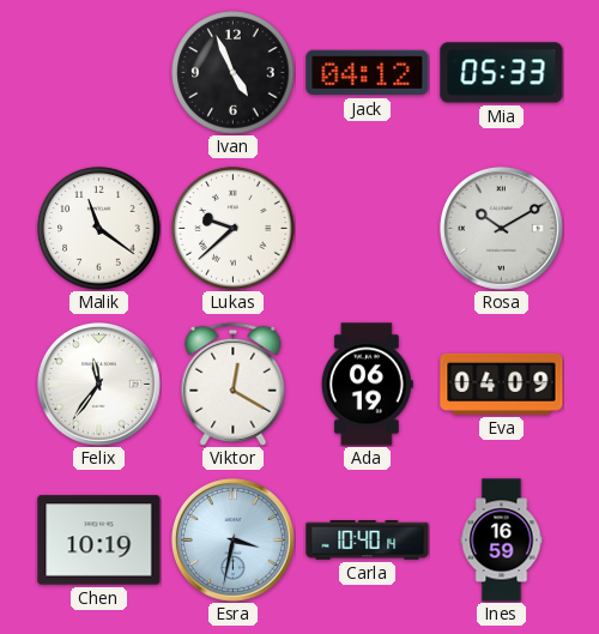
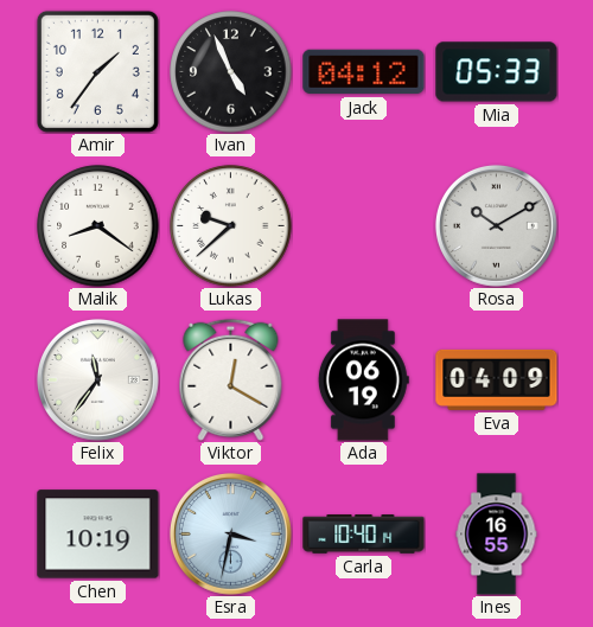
Amir: none -> 1:36
Malik: 11:21 -> 8:21
Ines: 16:59 -> 16:55
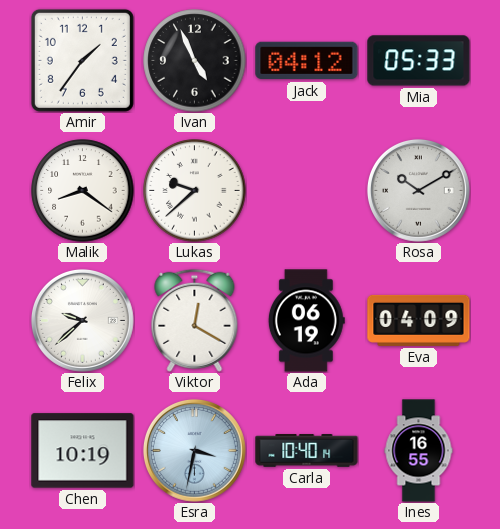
Felix: 11:36 -> 9:38
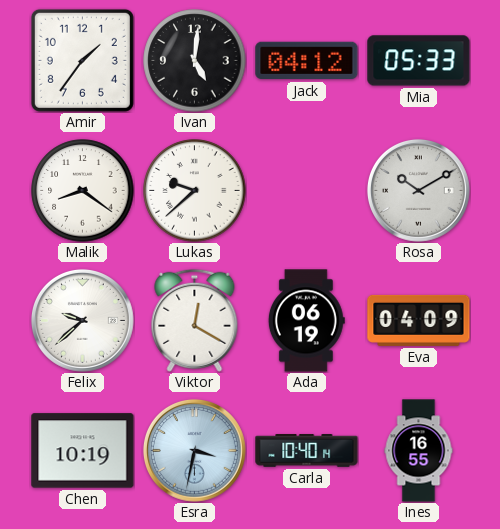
Ivan: 4:56 -> 5:01
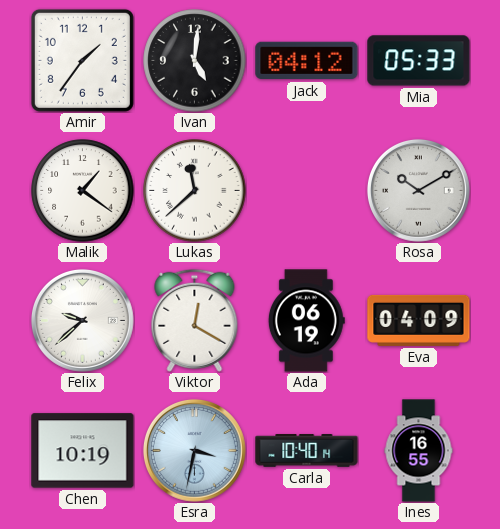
Malik: 8:21 -> 1:21
Lukas: 9:38 -> 11:38
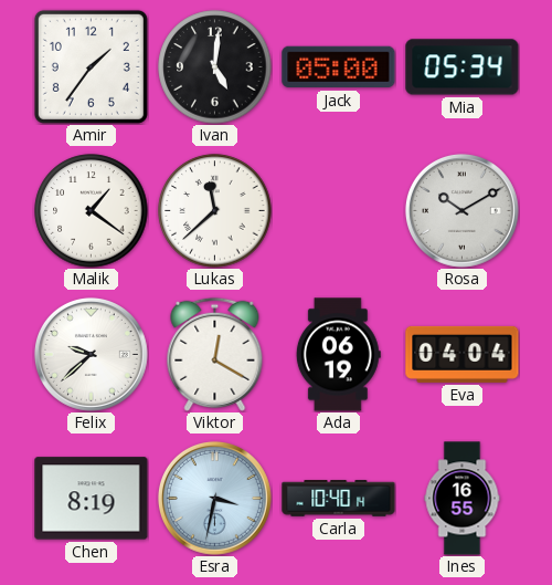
Jack: 04:12 -> 05:00
Mia: 05:33 -> 05:34
Eva: 04:09 -> 04:04
Chen: 10:19 -> 8:19
